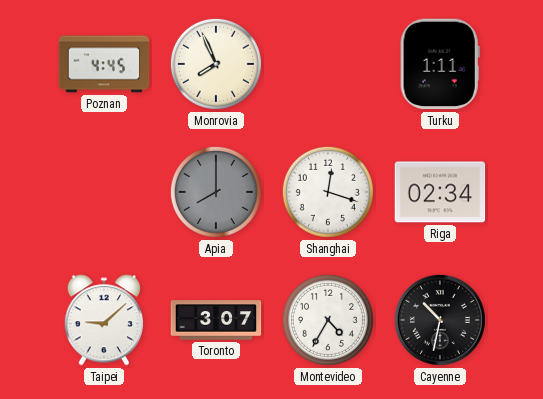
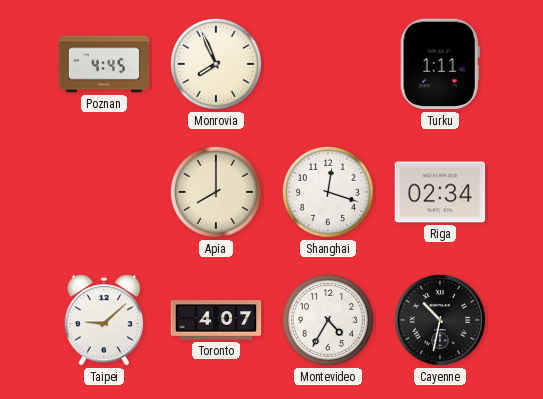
Apia dial: grey -> cream
Toronto: 3:07 -> 4:07
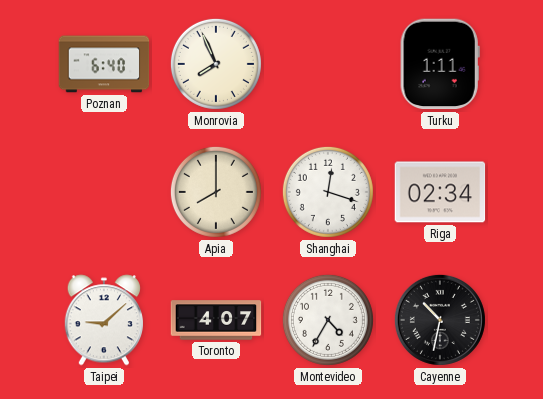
Poznan: 4:45 -> 6:40
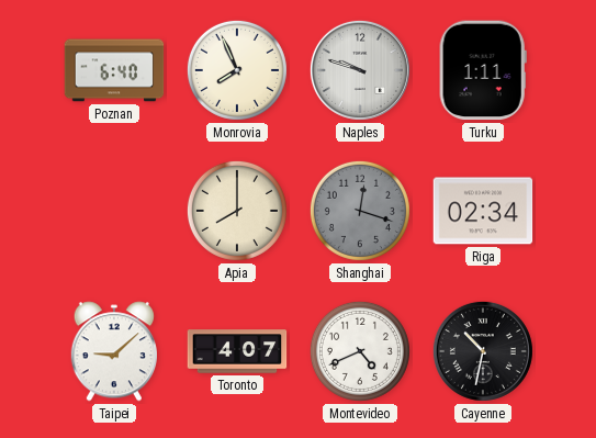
Naples: none -> 9:48
Shanghai dial: white -> grey
Montevideo: 4:35 -> 4:41
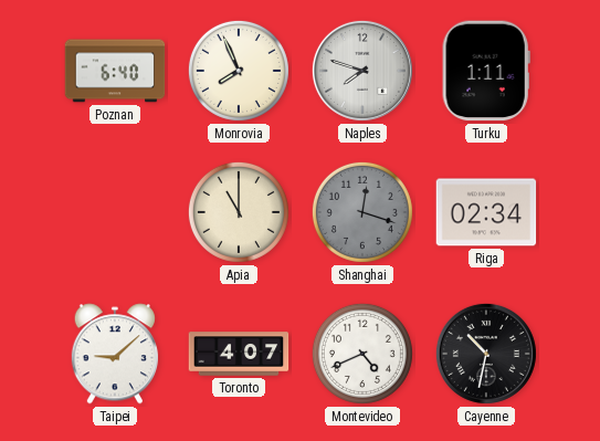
Naples: 9:48 -> 7:48
Apia: 8:00 -> 11:00
